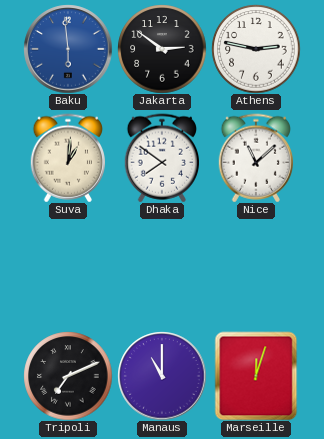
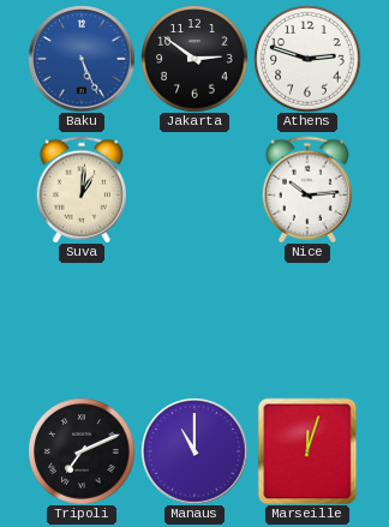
Baku: 5:59 -> 5:26
Athens: 2:47 -> 2:48
Dhaka: 7:51 -> none
Nice: 11:08 -> 10:14
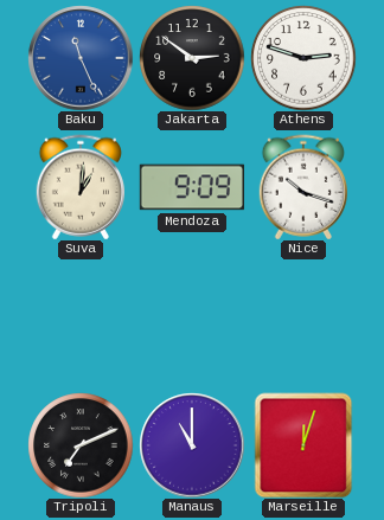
Baku: 5:26 -> 11:26
Mendoza: none -> 9:09
Nice: 10:14 -> 10:18
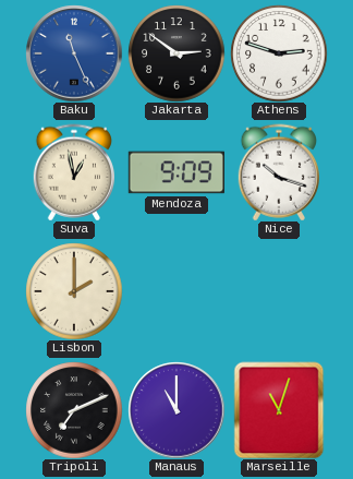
Suva: 1:01 -> 12:58
Lisbon: none -> 2:00
Marseille: 12:03 -> 11:03
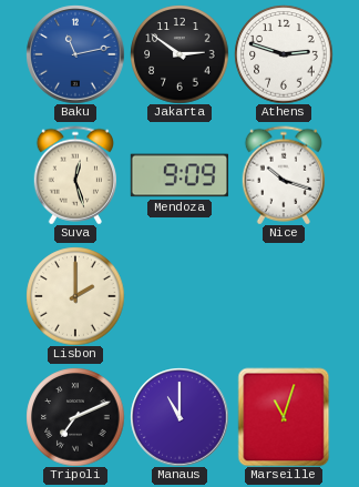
Baku: 11:26 -> 11:13
Suva: 12:58 -> 12:27
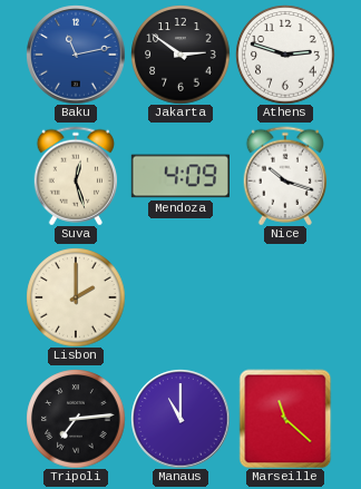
Mendoza: 9:09 -> 4:09
Tripoli: 7:11 -> 7:14
Marseille: 11:03 -> 11:22
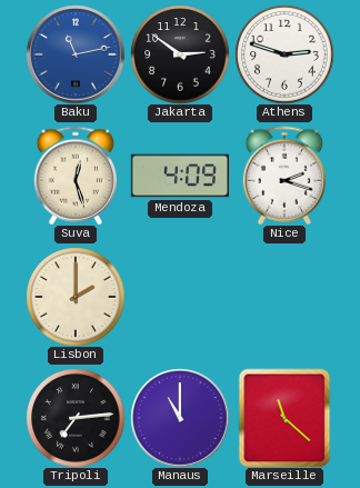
Nice: 10:18 -> 2:18
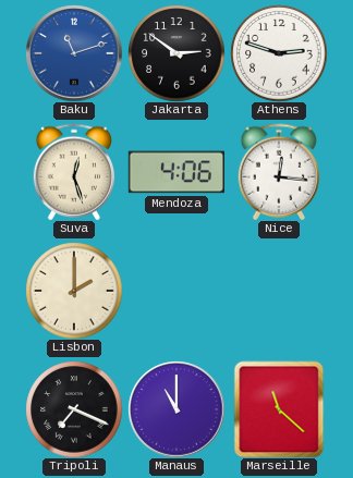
Baku: 11:13 -> 11:12
Mendoza: 4:09 -> 4:06
Nice: 2:18 -> 12:16
Tripoli: 7:14 -> 7:19
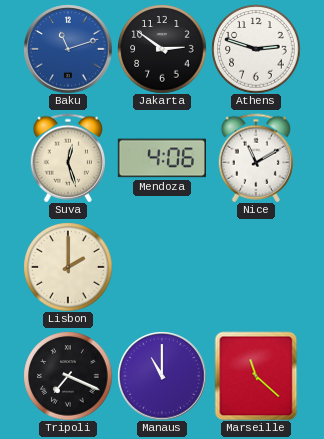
Nice: 12:16 -> 11:10
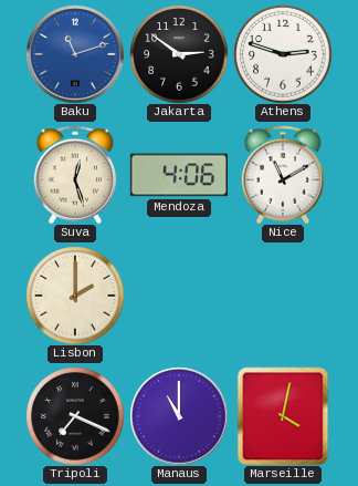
Marseille: 11:22 -> 4:02
